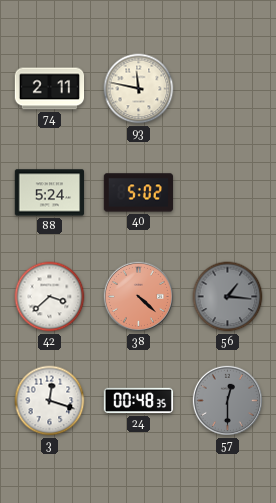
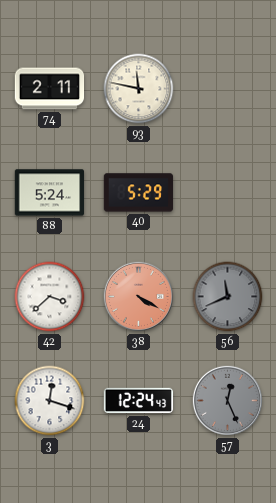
40: 5:02 -> 5:29
38: 4:22 -> 4:20
56: 1:16 -> 11:41
24: 00:48 -> 12:24
57: 12:30 -> 12:26
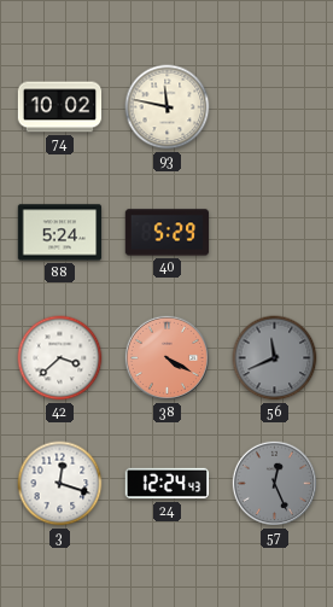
74: 2:11 -> 10:02
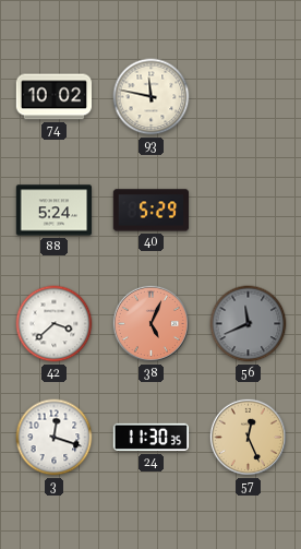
38: 4:20 -> 5:04
24: 12:24 -> 11:30
57 dial: grey -> champagne
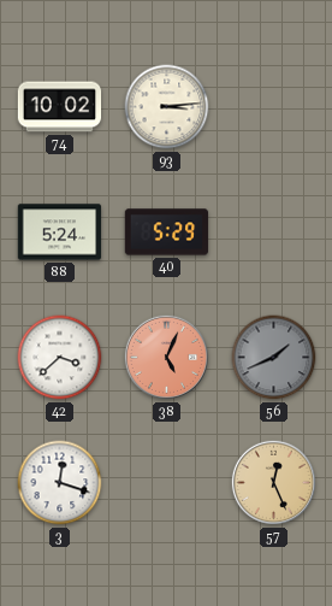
93: 11:47 -> 3:14
56: 11:41 -> 1:41
24: 11:30 -> none
